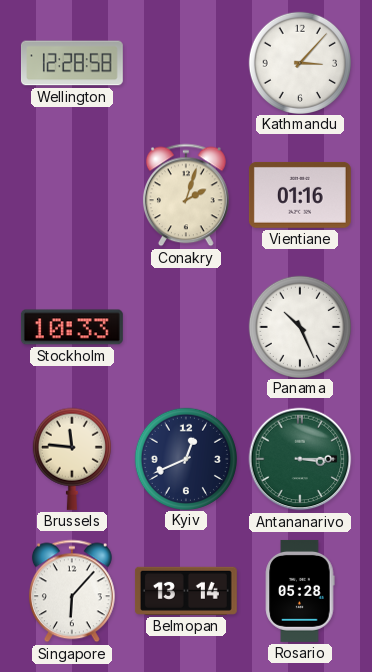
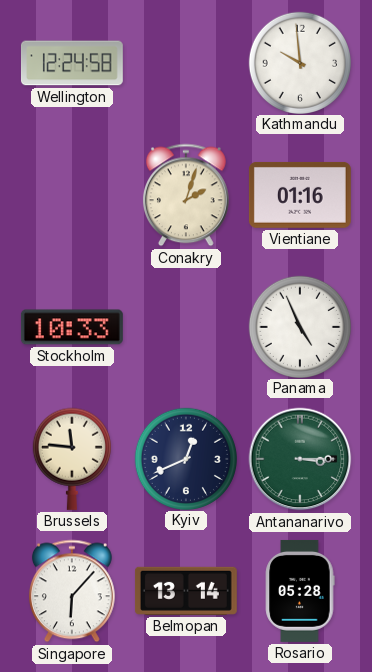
Wellington: 12:28 -> 12:24
Kathmandu: 3:07 -> 9:59
Panama: 10:26 -> 4:56
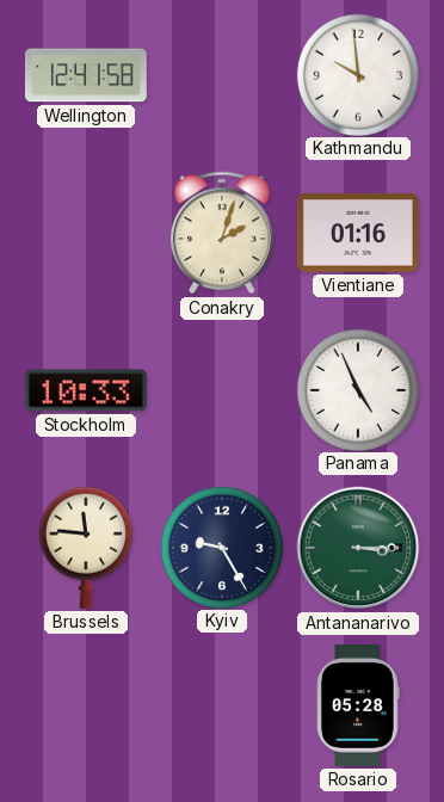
Wellington: 12:24 -> 12:41
Kyiv: 12:41 -> 9:25
Singapore: 6:07 -> none
Belmopan: 13:14 -> none
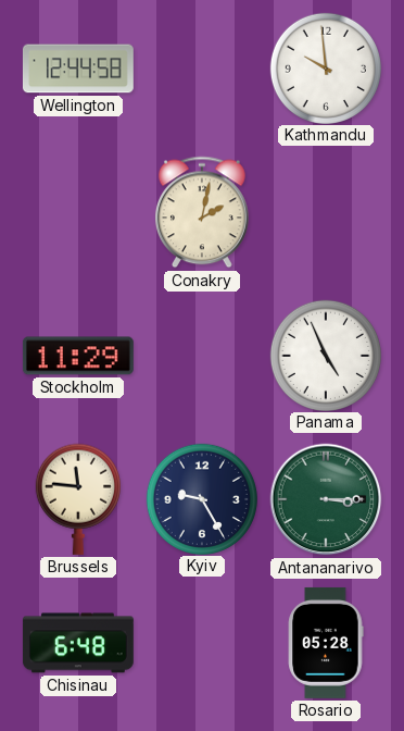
Wellington: 12:41 -> 12:44
Conakry: 2:03 -> 2:02
Vientiane: 01:16 -> none
Stockholm: 10:33 -> 11:29
Chisinau: none -> 6:48
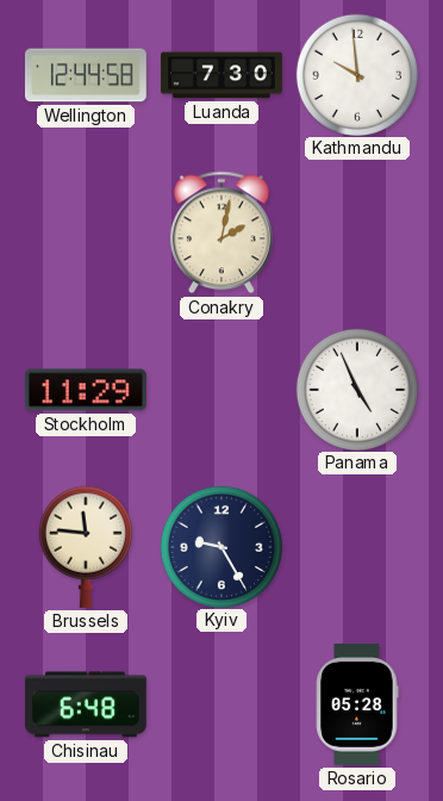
Luanda: none -> 7:30
Antananarivo: 3:15 -> none
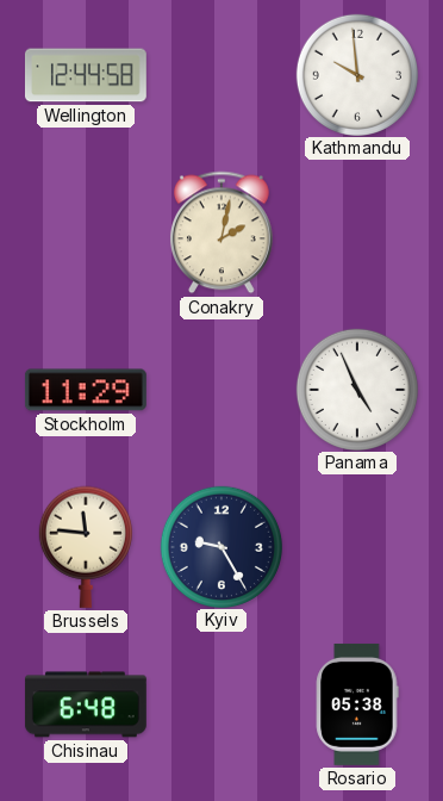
Luanda: 7:30 -> none
Rosario: 05:28 -> 05:38
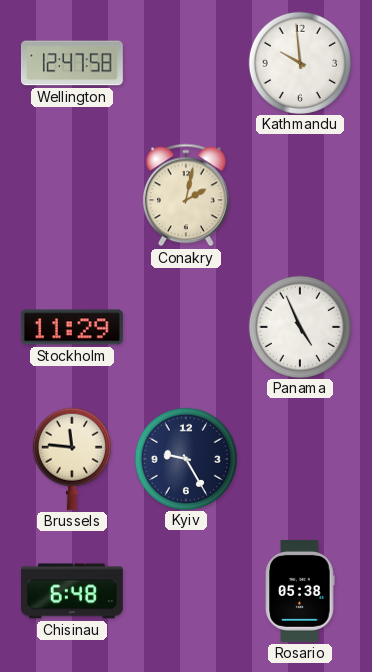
Wellington: 12:44 -> 12:47
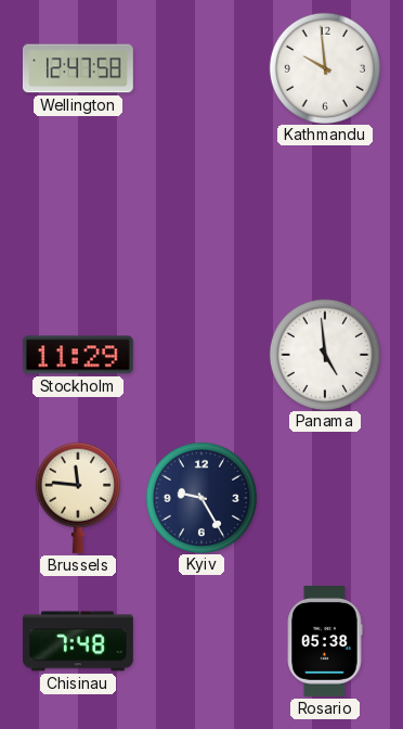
Conakry: 2:02 -> none
Panama: 4:56 -> 4:59
Chisinau: 6:48 -> 7:48
